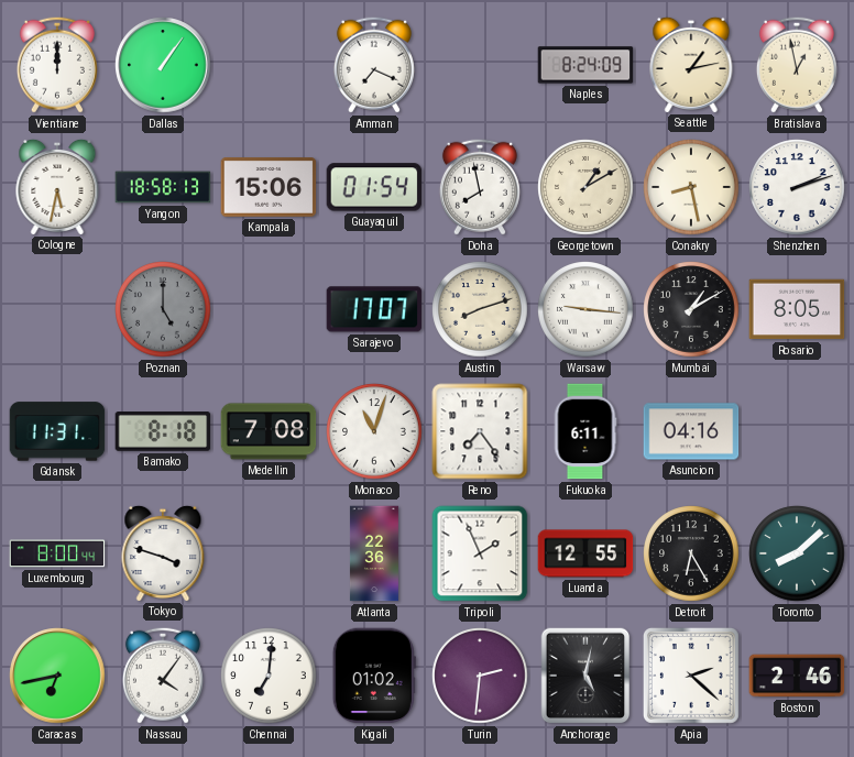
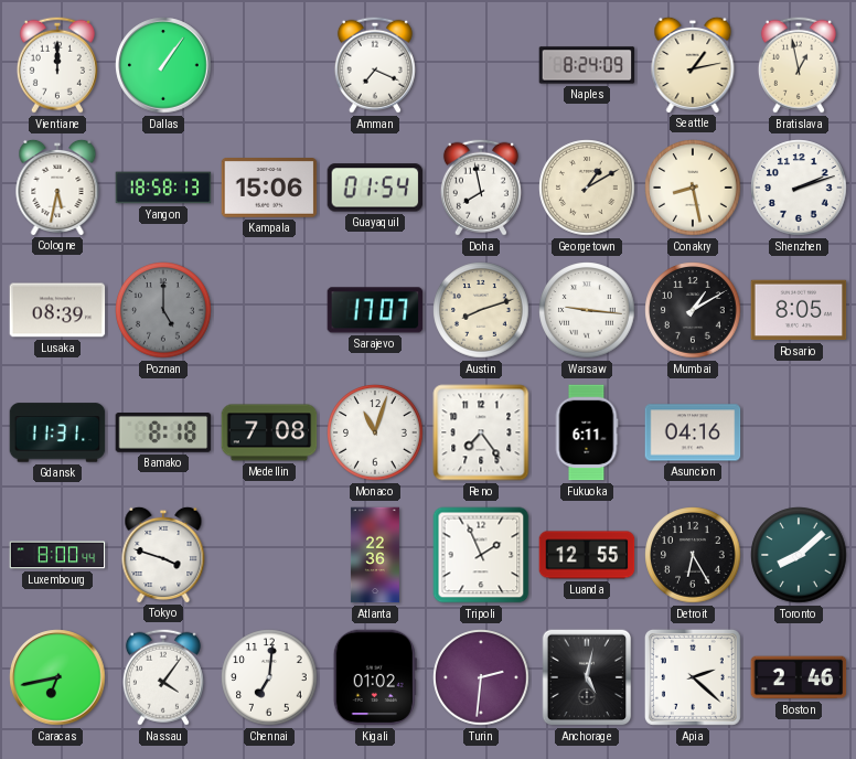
Lusaka: none -> 08:39
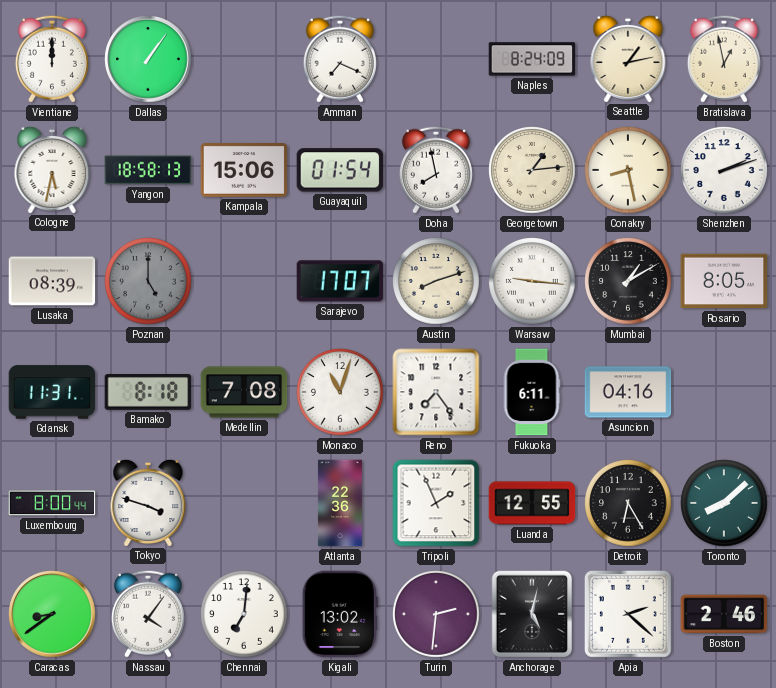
Georgetown: 1:10 -> 1:14
Caracas: 6:43 -> 8:39
Kigali: 01:02 -> 13:02
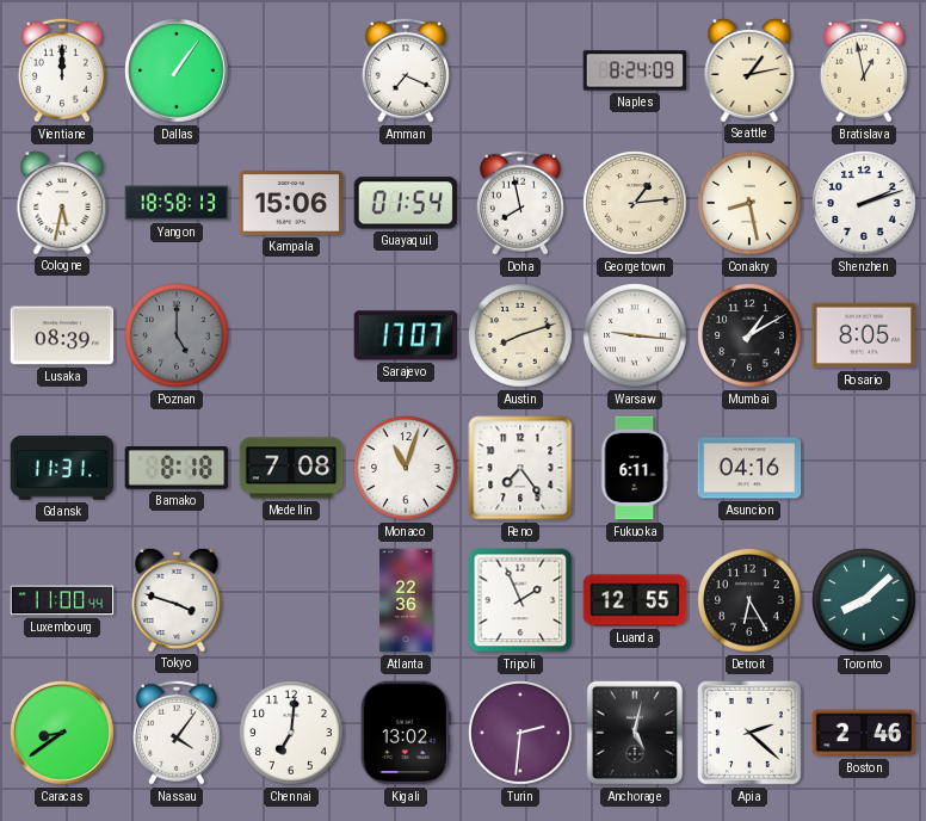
Luxembourg: 8:00 -> 11:00
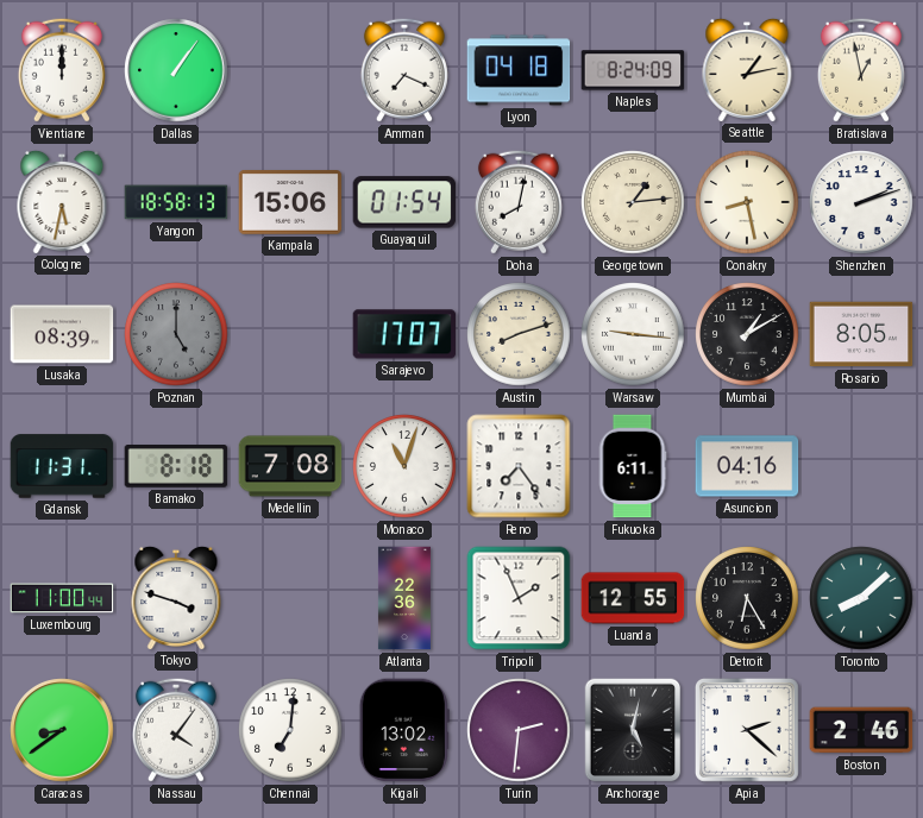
Lyon: none -> 04:18
Doha: 7:58 -> 8:02
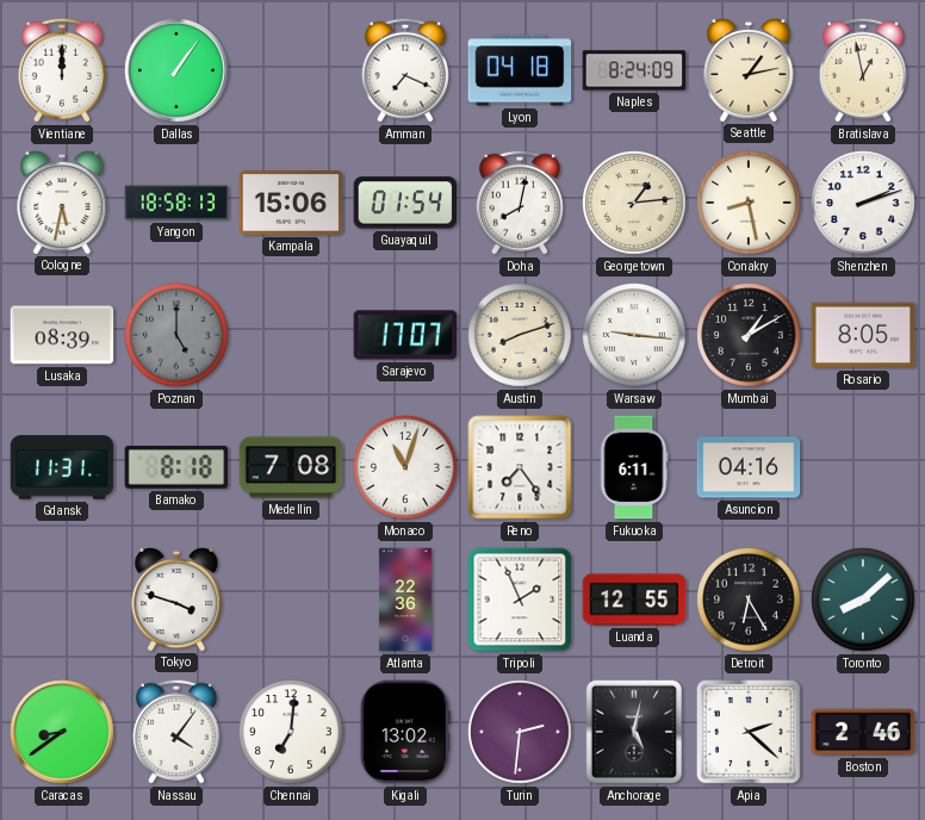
Luxembourg: 11:00 -> none
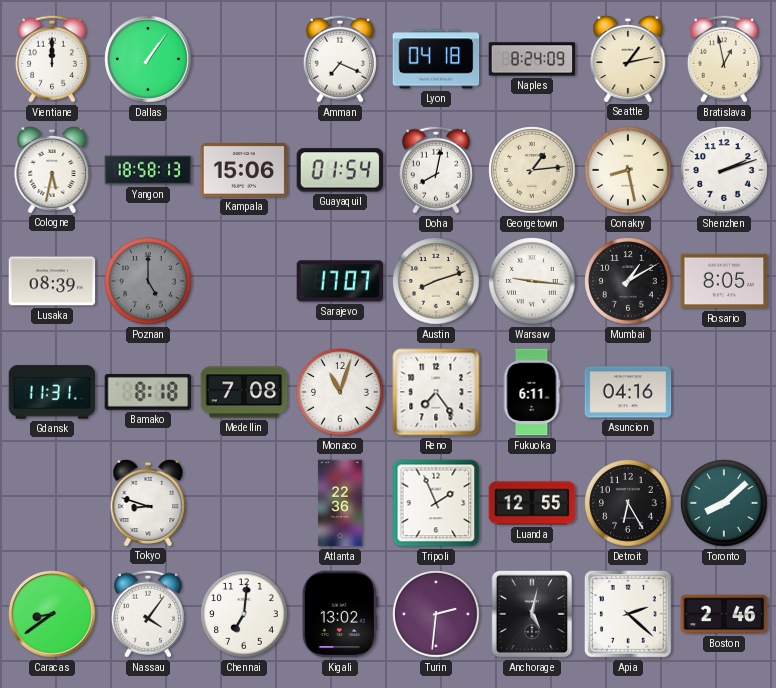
Tokyo: 3:48 -> 8:48
